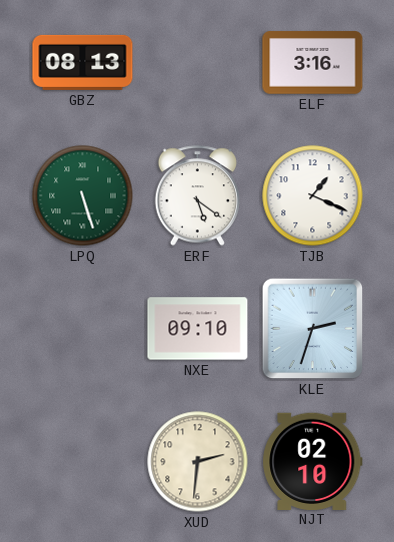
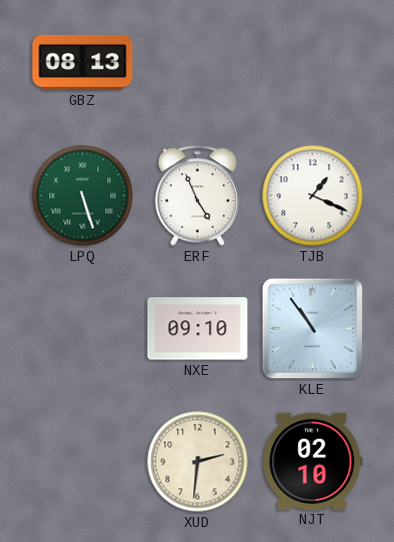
ELF: 3:16 -> none
ERF: 5:21 -> 4:56
KLE: 2:33 -> 10:54
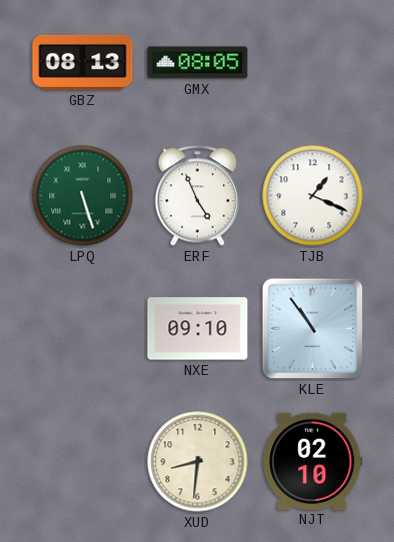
GMX: none -> 08:05
XUD: 2:31 -> 8:31
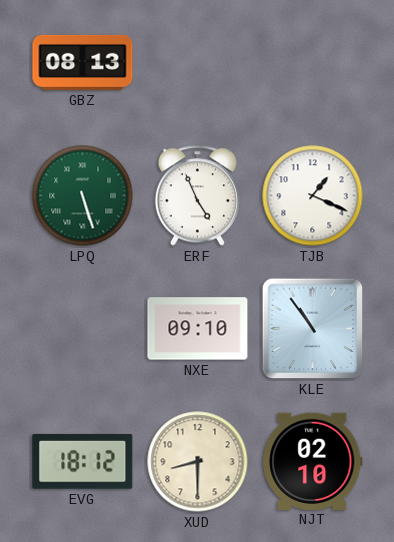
GMX: 08:05 -> none
EVG: none -> 18:12
XUD: 8:31 -> 8:30
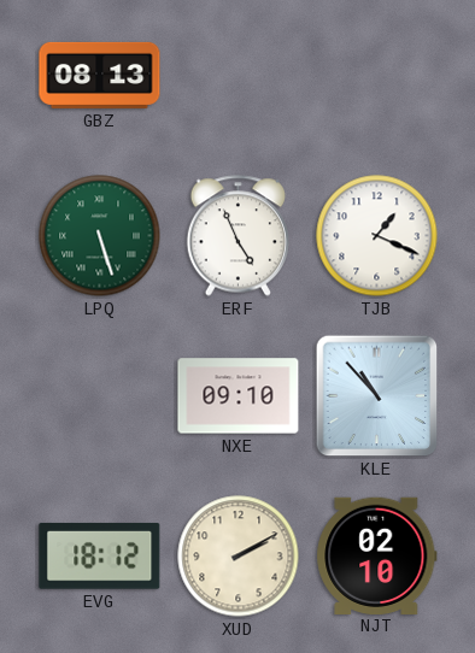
KLE: 10:54 -> 10:53
XUD: 8:30 -> 2:10
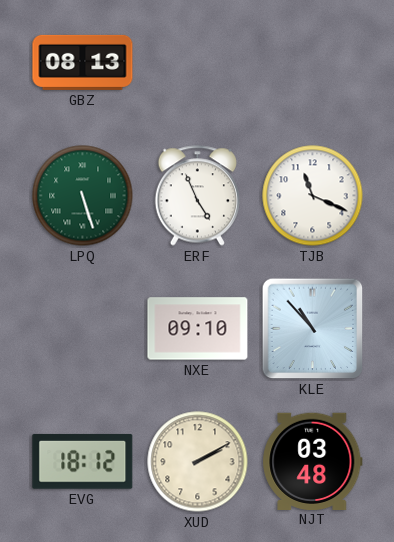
TJB: 1:19 -> 11:19
NJT: 02:10 -> 03:48
